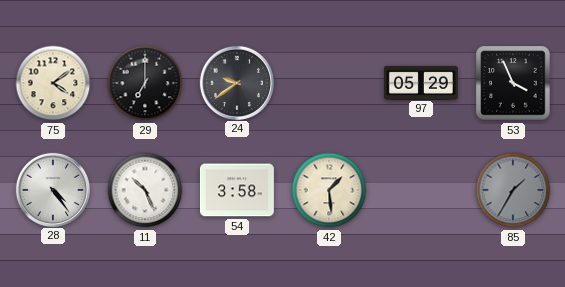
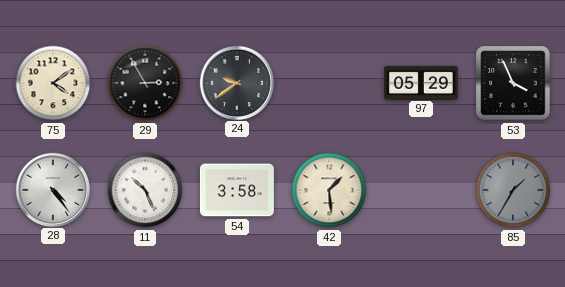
29: 7:00 -> 2:55
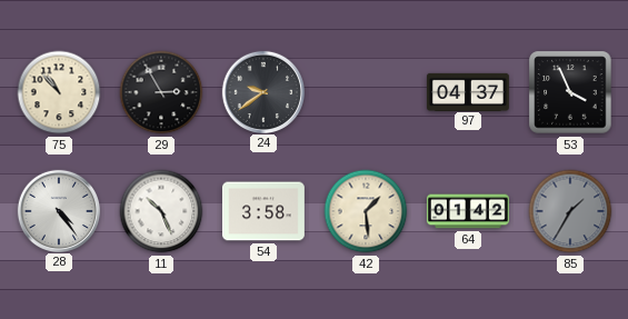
75: 4:09 -> 10:53
97: 05:29 -> 04:37
64: none -> 01:42
